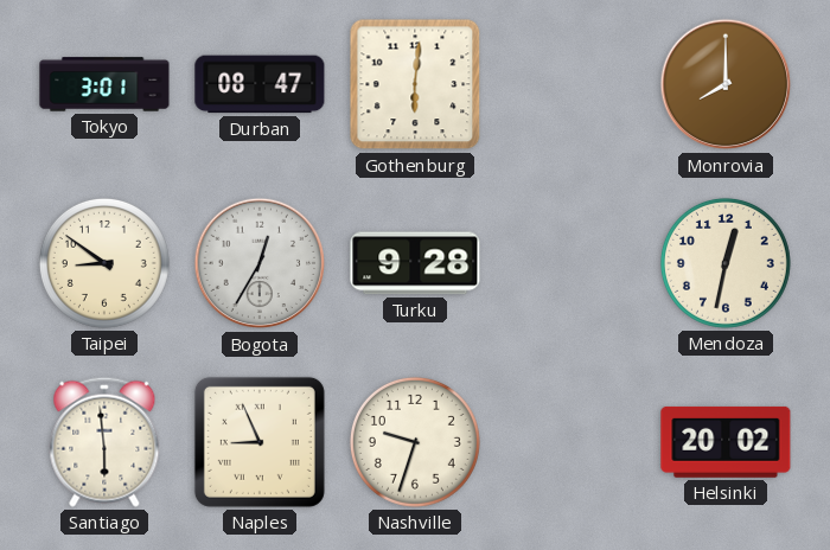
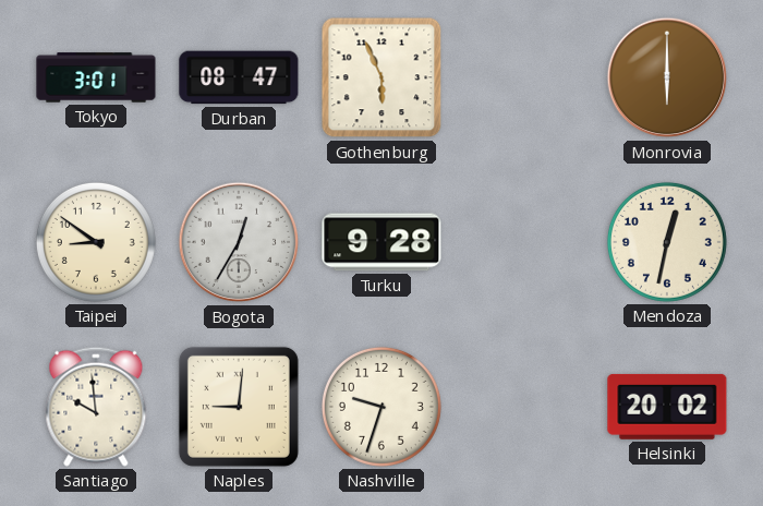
Gothenburg: 6:01 -> 5:56
Monrovia: 8:00 -> 6:00
Santiago: 5:59 -> 9:59
Naples: 8:56 -> 9:01
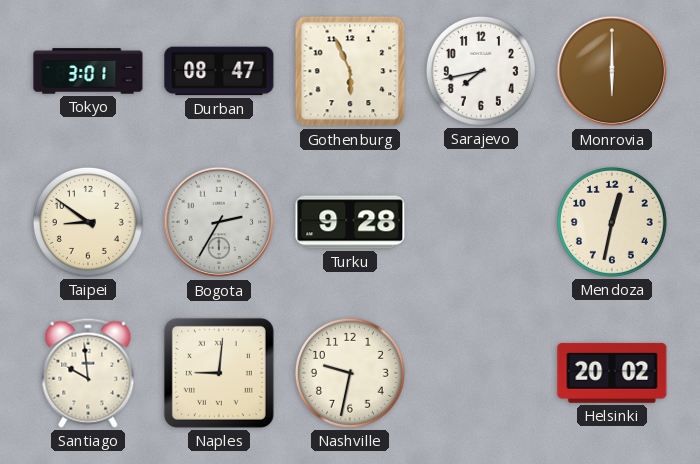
Sarajevo: none -> 7:43
Bogota: 12:35 -> 2:35
Nashville: 9:33 -> 9:32
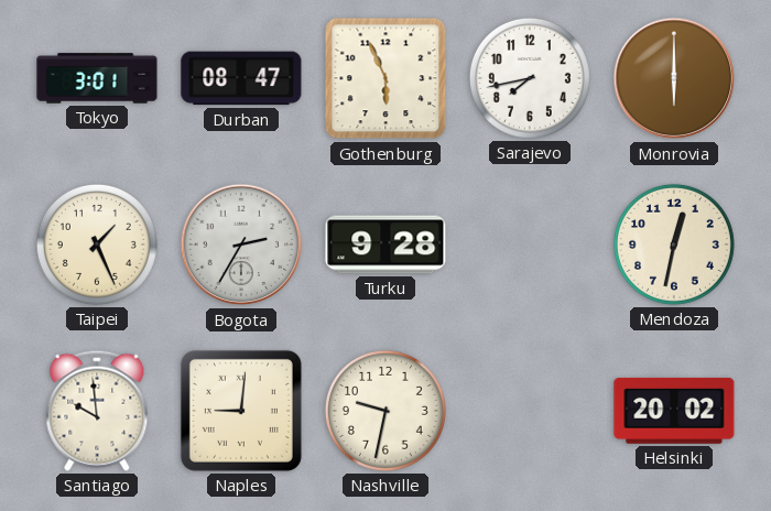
Taipei: 8:51 -> 1:26
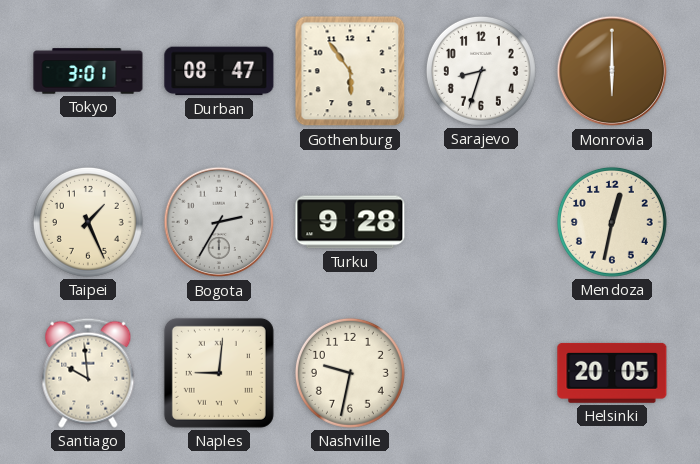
Gothenburg: 5:56 -> 5:54
Sarajevo: 7:43 -> 8:33
Helsinki: 20:02 -> 20:05
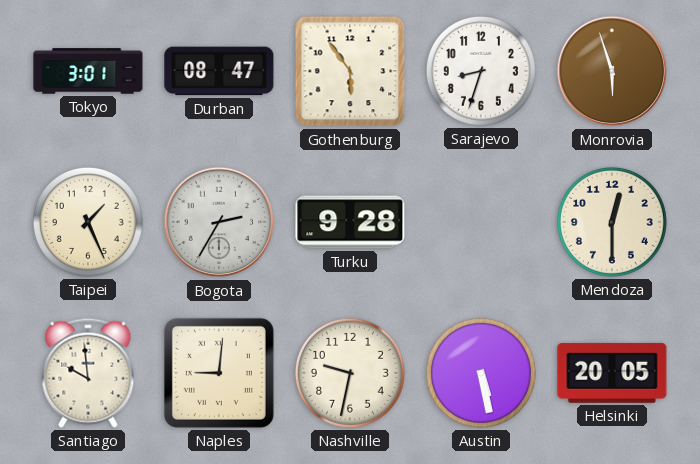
Monrovia: 6:00 -> 5:57
Mendoza: 12:32 -> 12:30
Austin: none -> 5:28
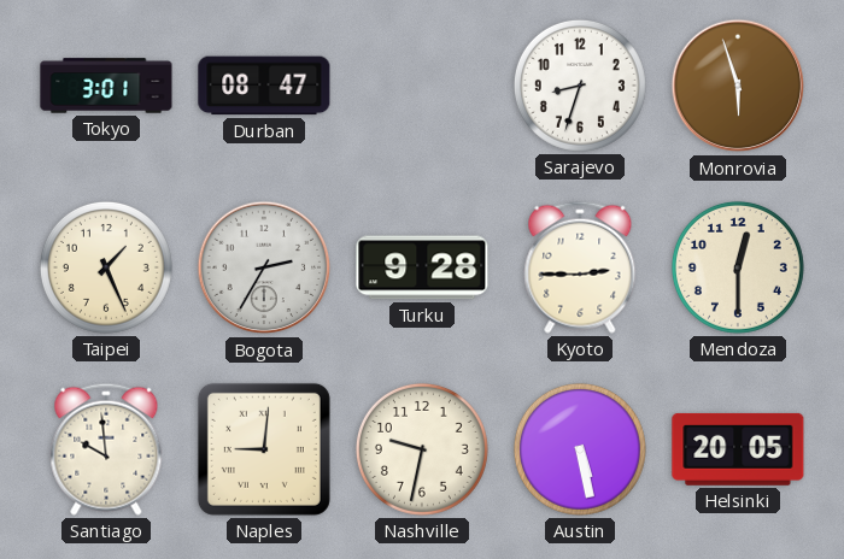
Gothenburg: 5:54 -> none
Kyoto: none -> 2:45
